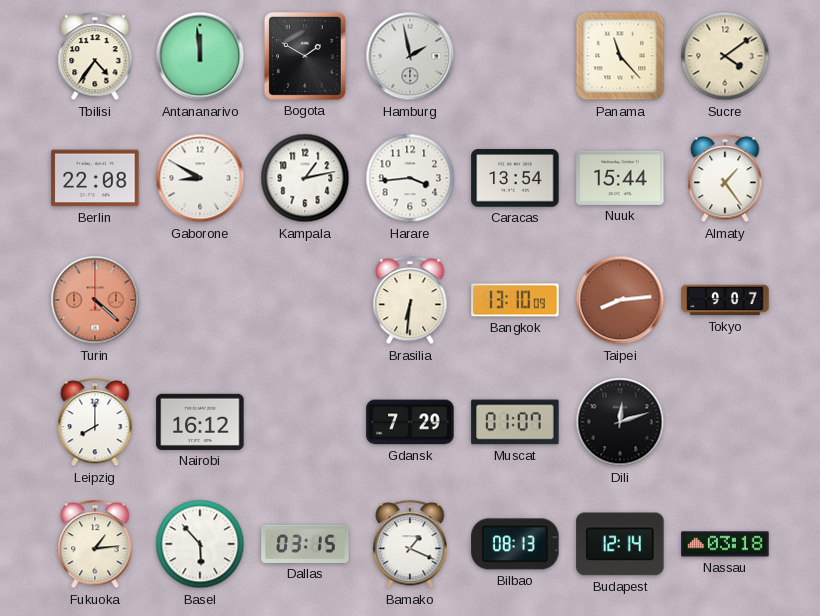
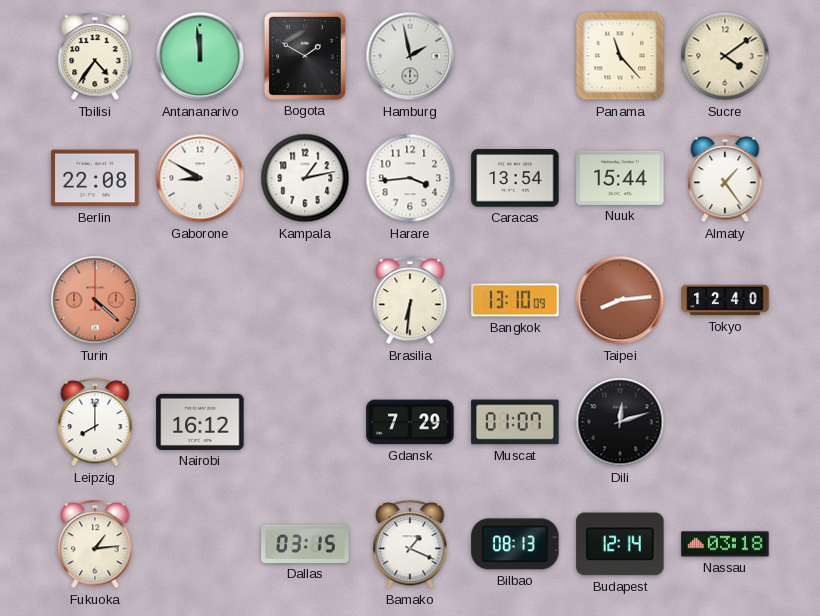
Tokyo: 9:07 -> 12:40
Basel: 5:53 -> none
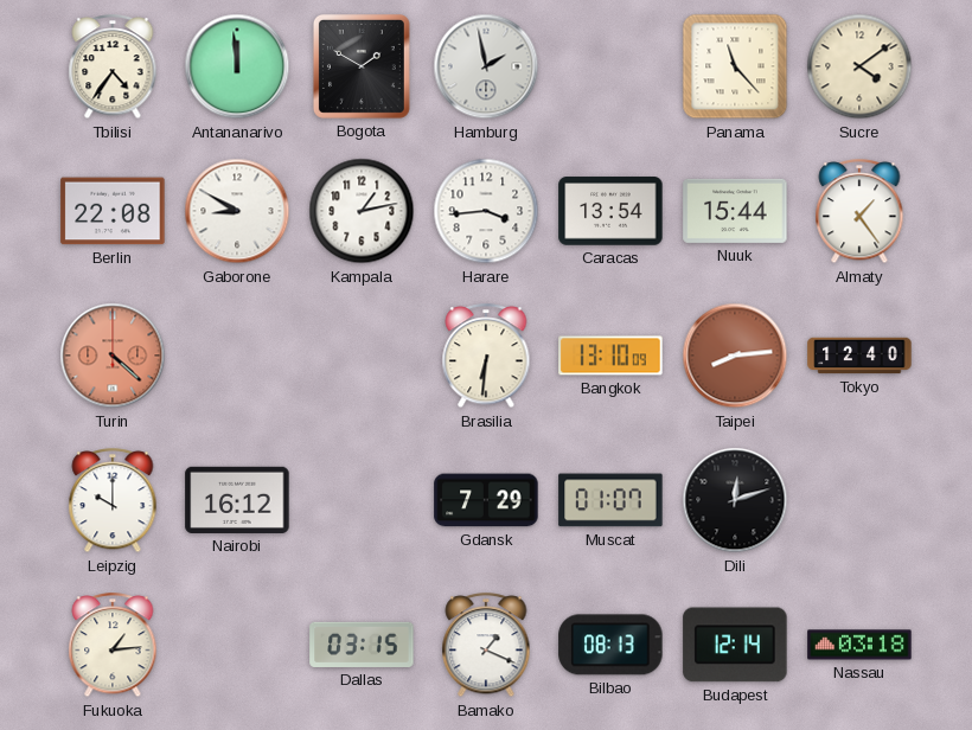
Leipzig: 8:00 -> 10:00
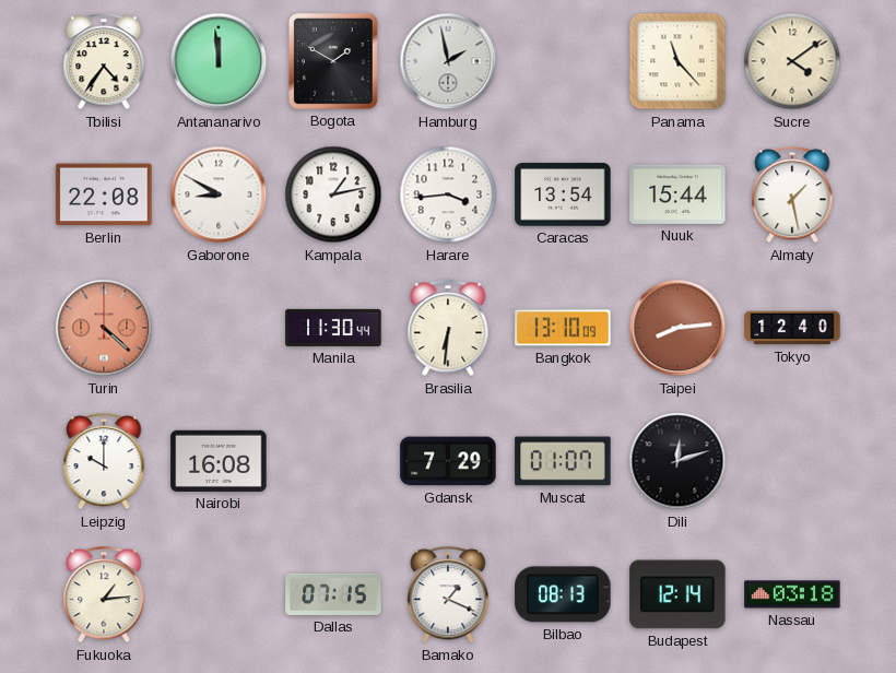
Almaty: 1:24 -> 1:28
Manila: none -> 11:30
Nairobi: 16:12 -> 16:08
Dallas: 03:15 -> 07:15
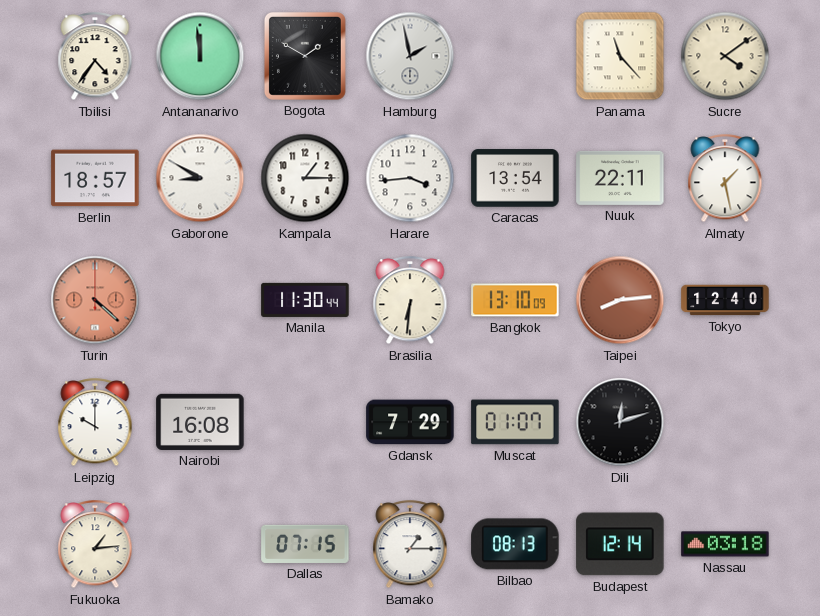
Berlin: 22:08 -> 18:57
Kampala: 1:13 -> 1:15
Nuuk: 15:44 -> 22:11
Bamako: 1:19 -> 1:15
